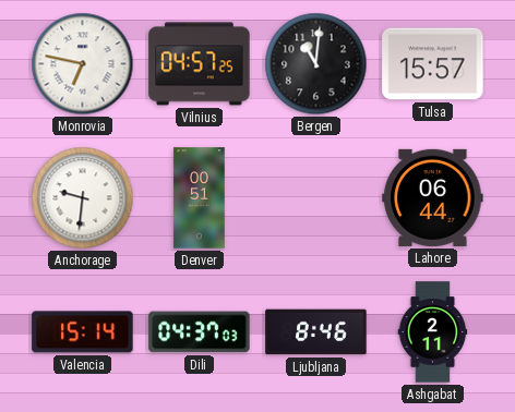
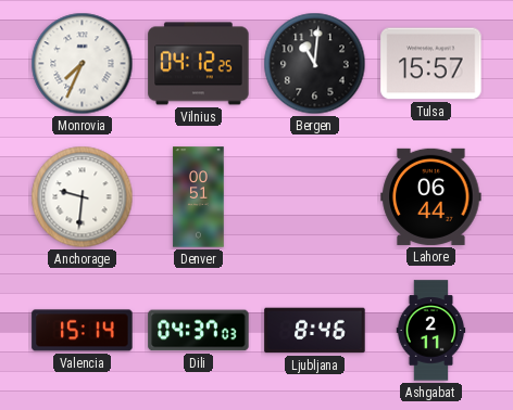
Monrovia: 6:47 -> 7:34
Vilnius: 04:57 -> 04:12
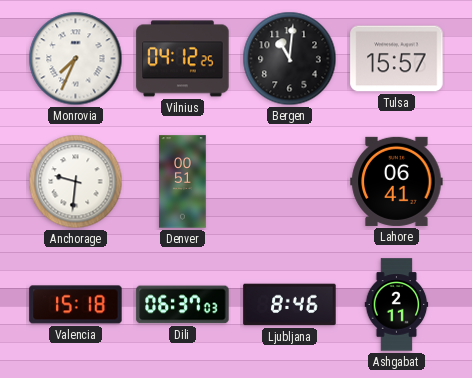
Lahore: 06:44 -> 06:41
Valencia: 15:14 -> 15:18
Dili: 04:37 -> 06:37
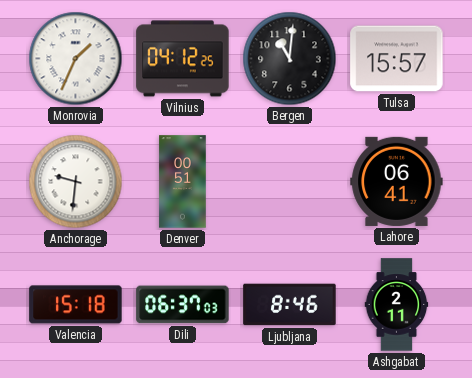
Monrovia: 7:34 -> 1:34
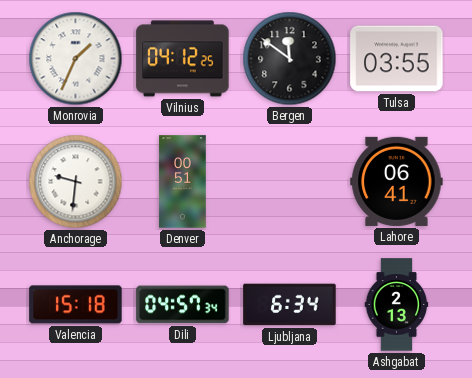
Bergen: 11:01 -> 11:51
Tulsa: 15:57 -> 03:55
Dili: 06:37 -> 04:57
Ljubljana: 8:46 -> 6:34
Ashgabat: 2:11 -> 2:13
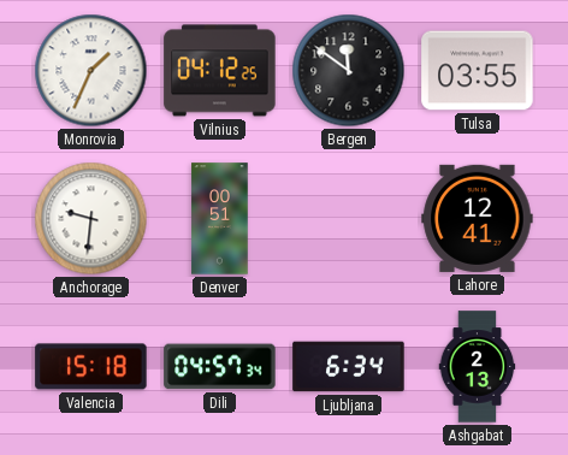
Lahore: 06:41 -> 12:41
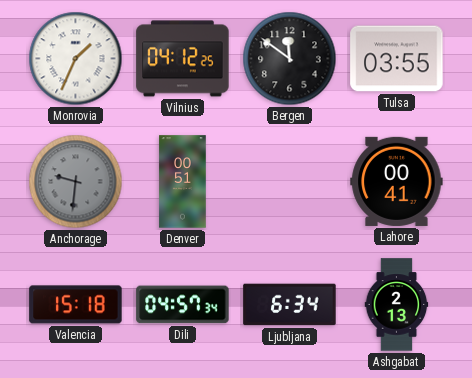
Anchorage dial: white -> grey
Lahore: 12:41 -> 00:41
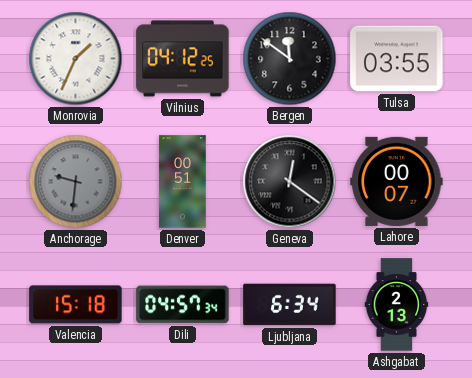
Geneva: none -> 12:21
Lahore: 00:41 -> 00:07
